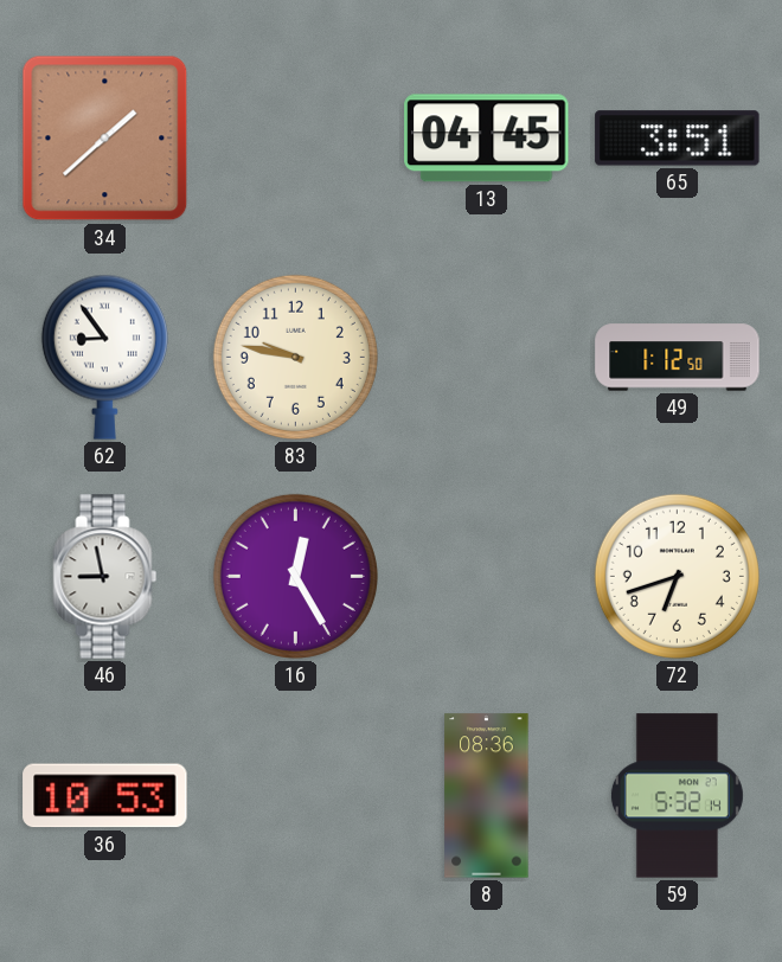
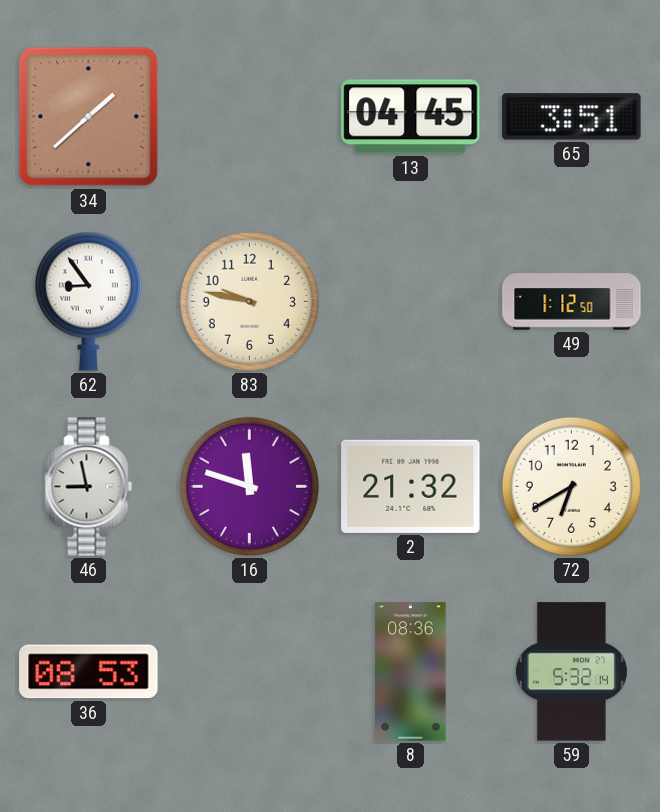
16: 12:25 -> 11:48
2: none -> 21:32
72: 6:42 -> 6:40
36: 10:53 -> 08:53
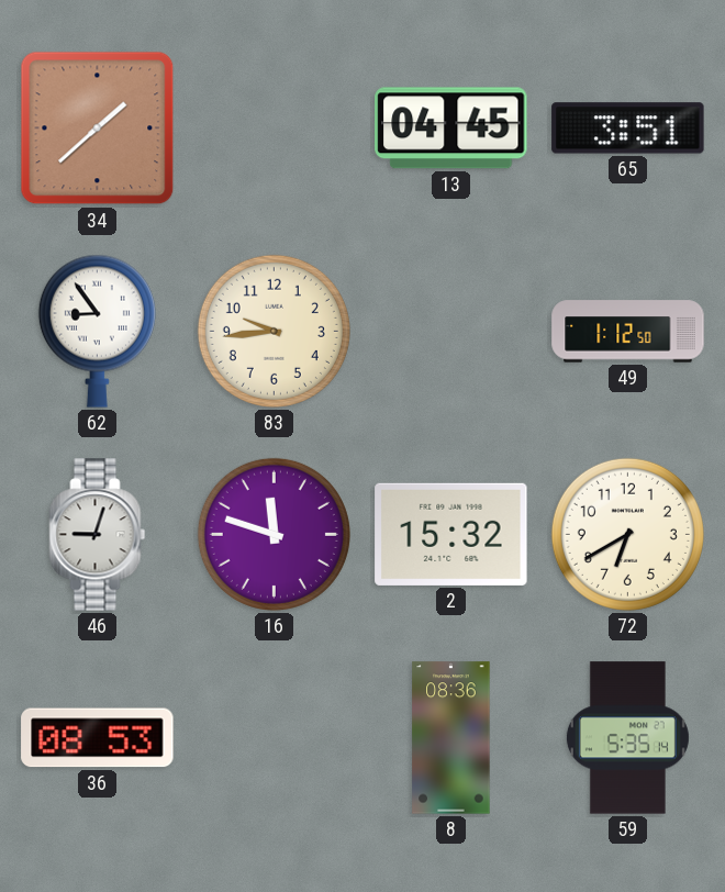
83: 9:47 -> 9:44
46: 8:58 -> 9:03
2: 21:32 -> 15:32
59: 5:32 -> 5:35
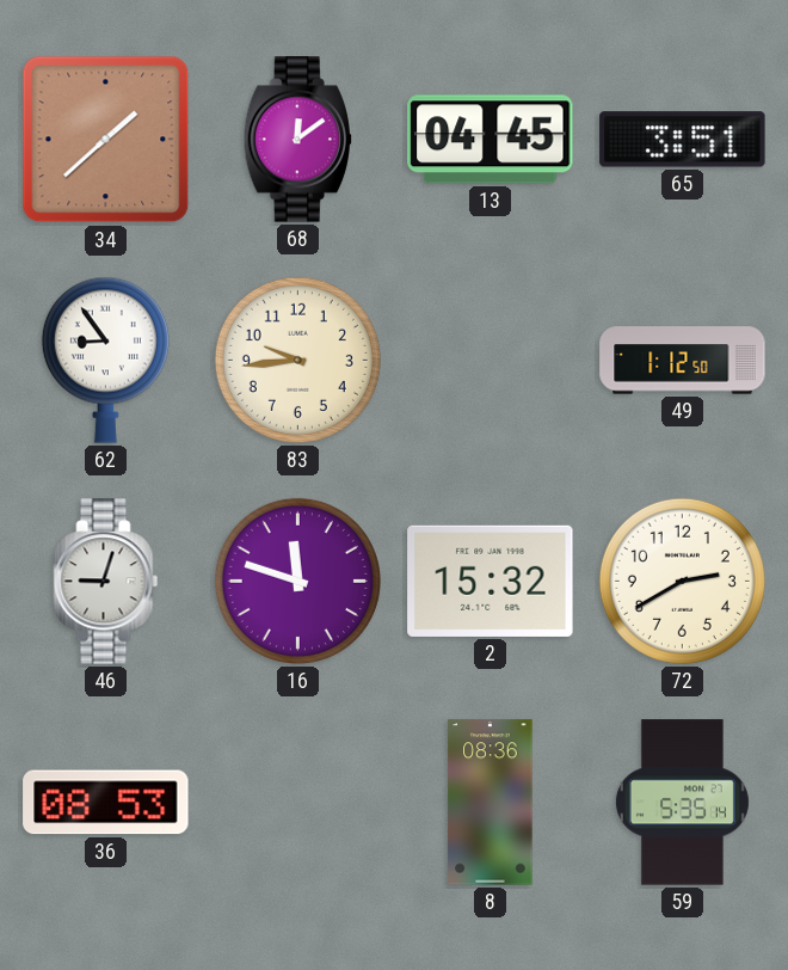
68: none -> 12:09
72: 6:40 -> 2:40
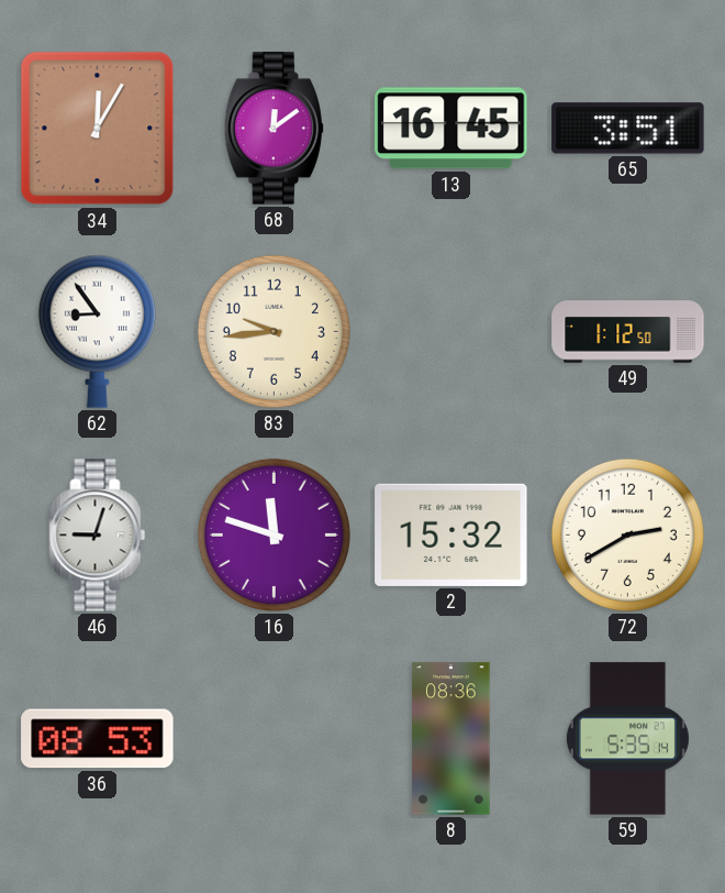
34: 1:38 -> 12:05
13: 04:45 -> 16:45
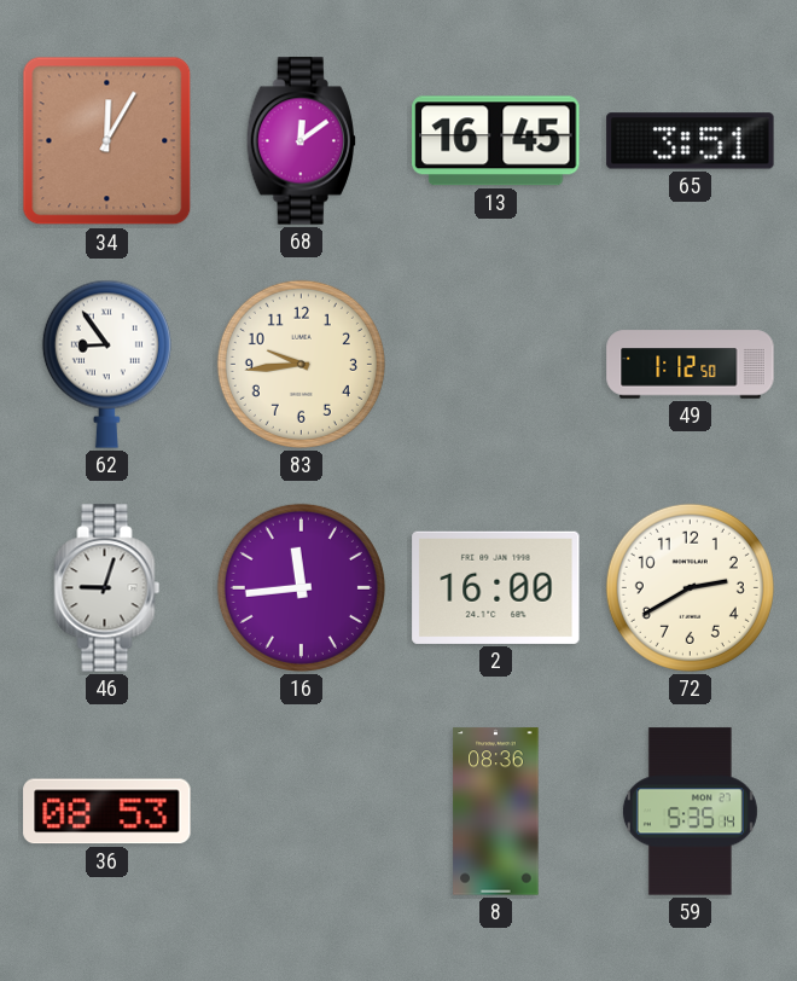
16: 11:48 -> 11:44
2: 15:32 -> 16:00
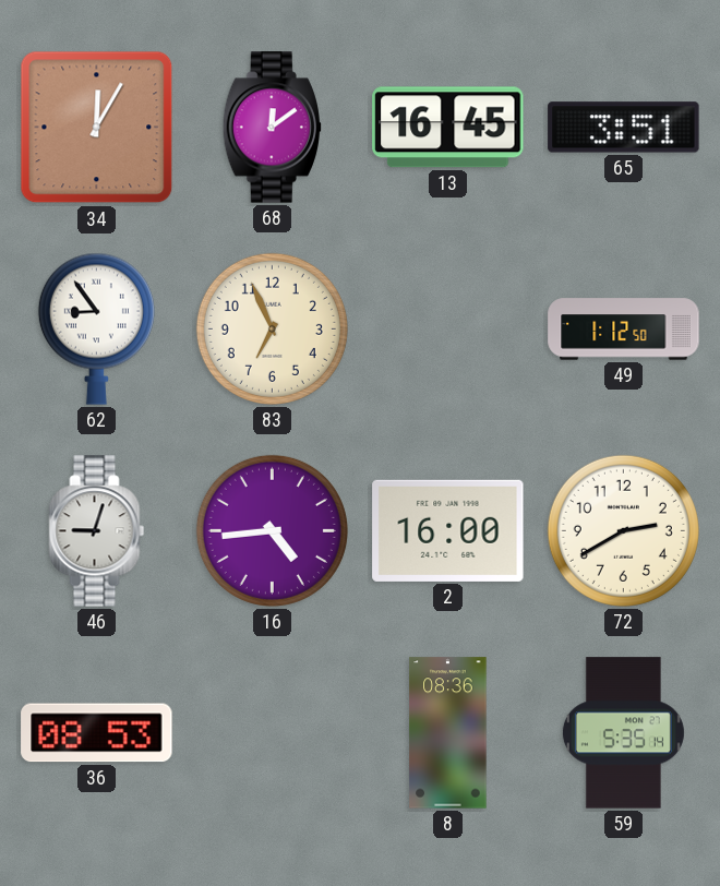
83: 9:44 -> 6:56
16: 11:44 -> 4:44
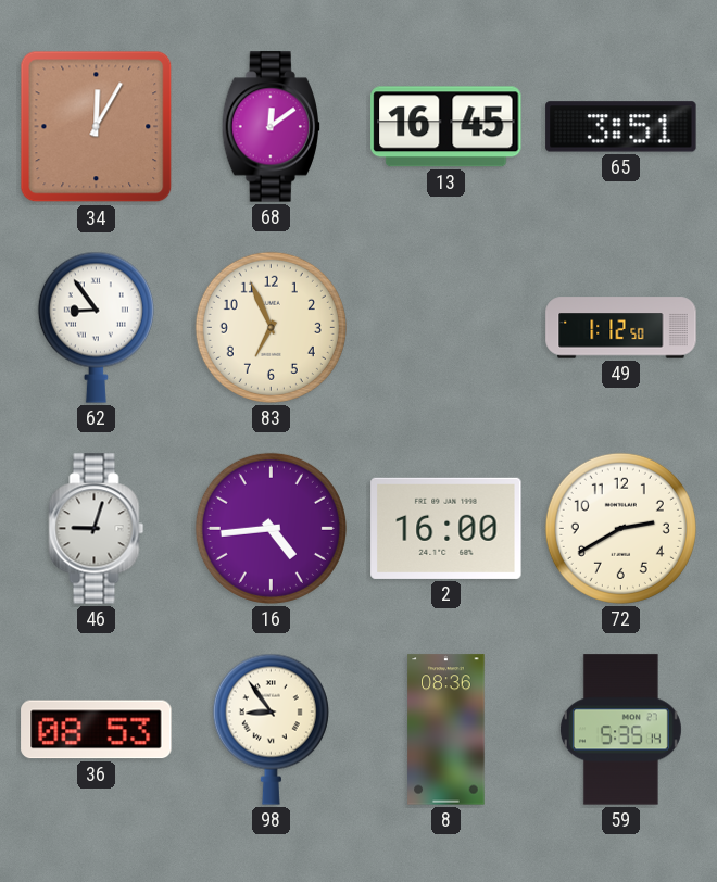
98: none -> 8:54
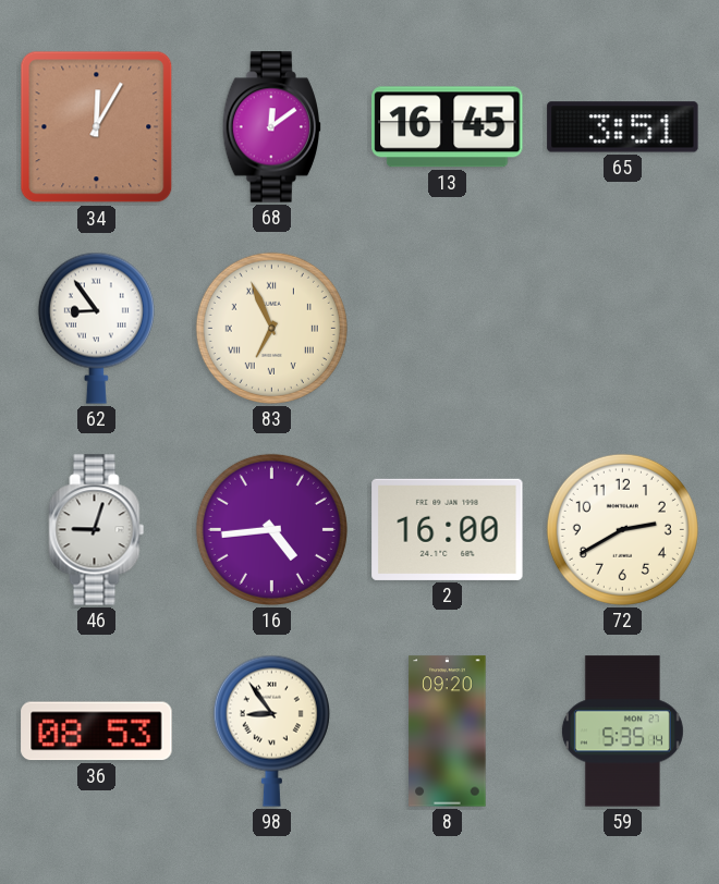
83 numerals: Arabic -> Roman
49: 1:12 -> none
8: 08:36 -> 09:20
